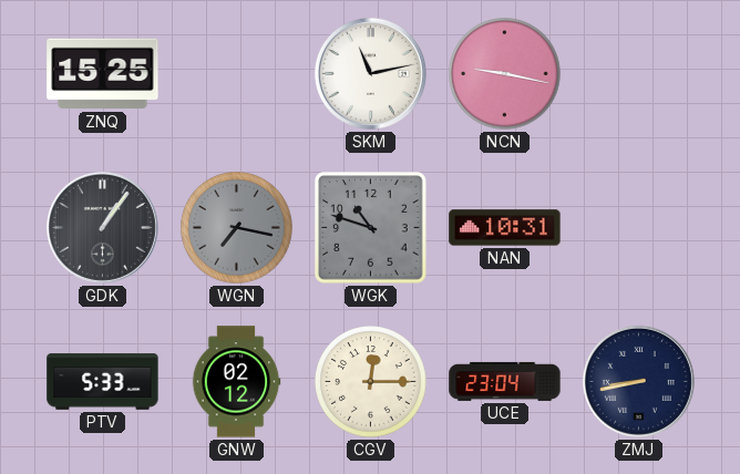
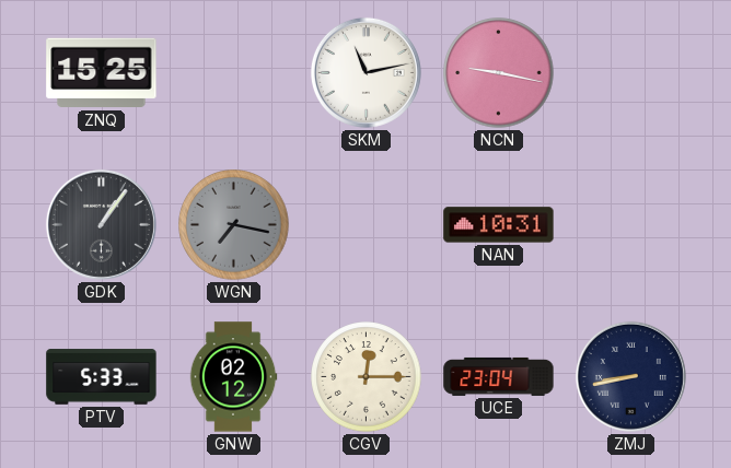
WGK: 10:48 -> none
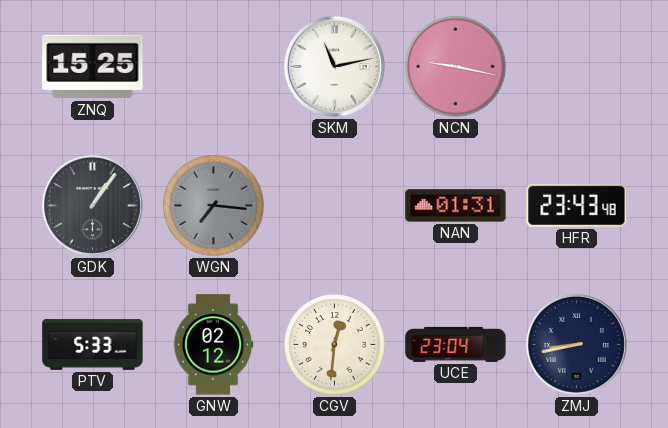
WGN: 7:17 -> 7:16
NAN: 10:31 -> 01:31
HFR: none -> 23:43
CGV: 12:15 -> 12:31
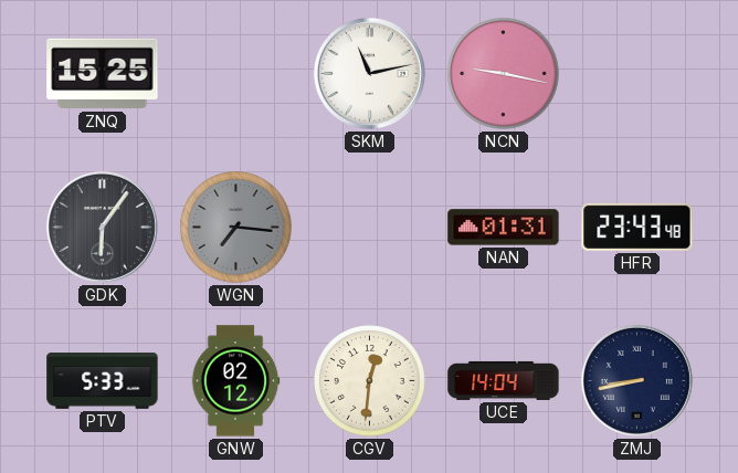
GDK: 1:06 -> 6:06
UCE: 23:04 -> 14:04
